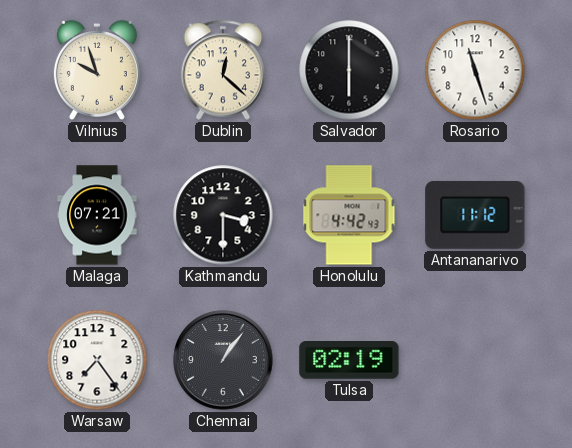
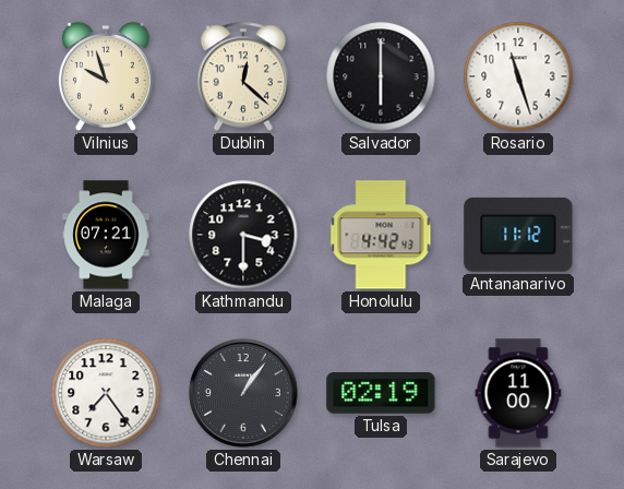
Sarajevo: none -> 11:00
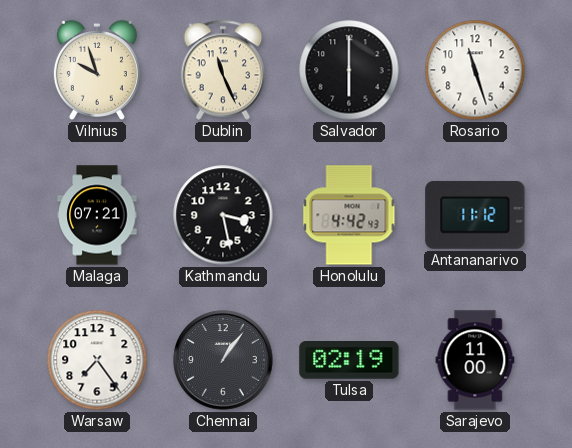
Dublin: 12:22 -> 11:26
Kathmandu: 3:30 -> 3:28
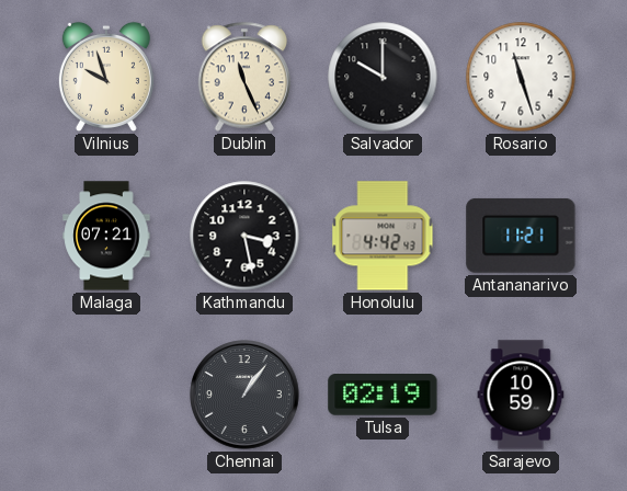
Salvador: 6:00 -> 10:00
Antananarivo: 11:12 -> 11:21
Warsaw: 7:24 -> none
Sarajevo: 11:00 -> 10:59
